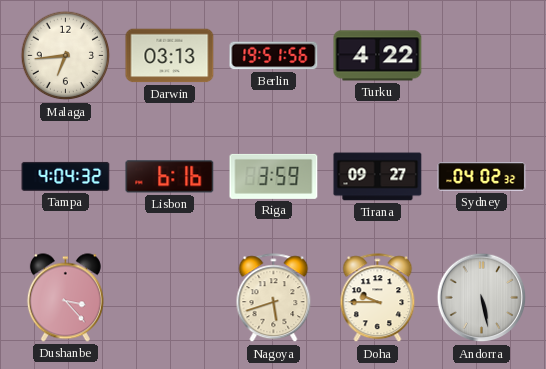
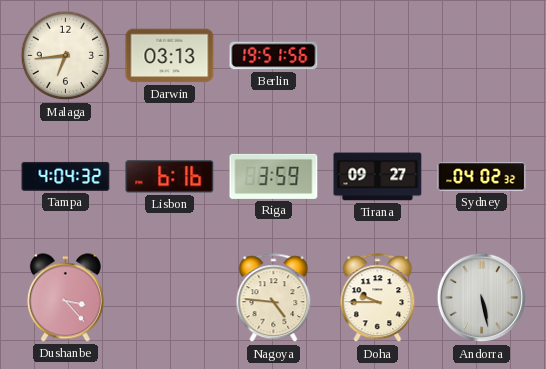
Turku: 4:22 -> none
Nagoya: 5:42 -> 4:46
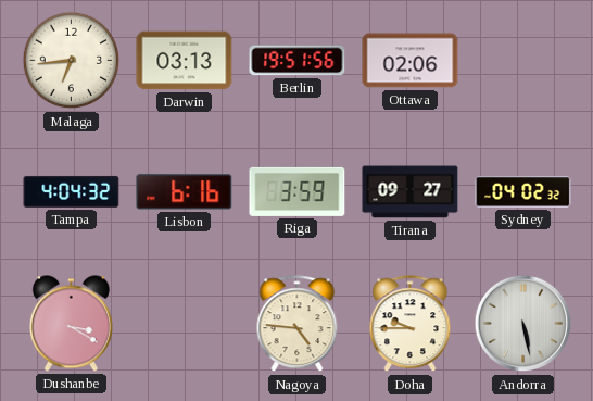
Ottawa: none -> 02:06
Dushanbe: 3:23 -> 3:20
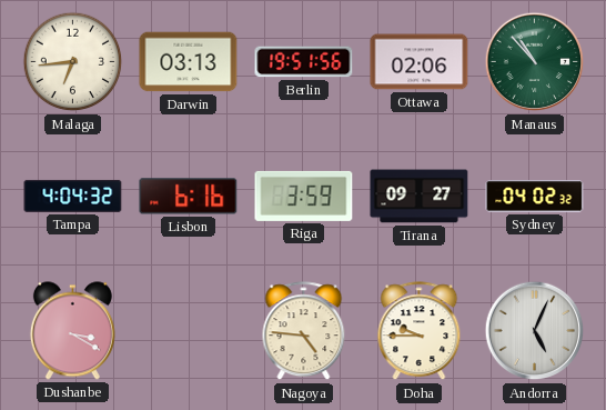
Manaus: none -> 10:53
Andorra: 5:28 -> 5:04
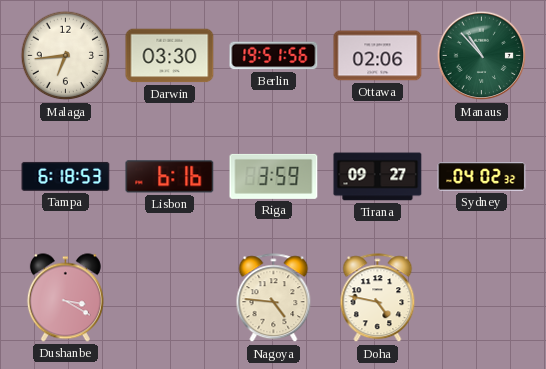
Darwin: 03:13 -> 03:30
Tampa: 4:04 -> 6:18
Doha: 9:45 -> 4:47
Andorra: 5:04 -> none
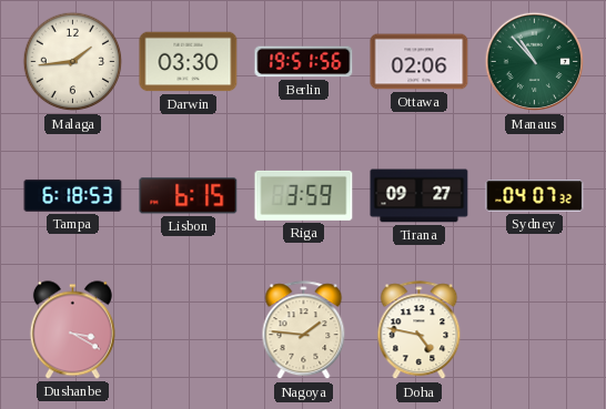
Malaga: 6:44 -> 1:44
Lisbon: 6:16 -> 6:15
Sydney: 04:02 -> 04:07
Nagoya: 4:46 -> 1:46
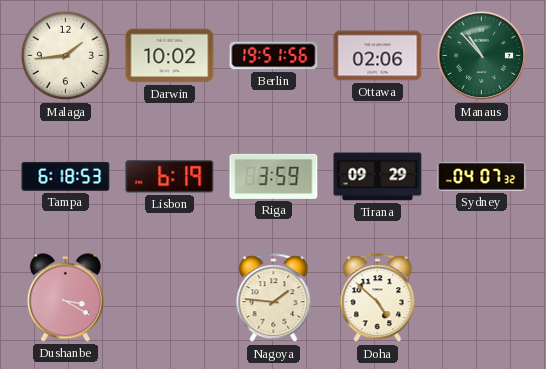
Darwin: 03:30 -> 10:02
Lisbon: 6:15 -> 6:19
Tirana: 09:27 -> 09:29
Doha: 4:47 -> 4:52
